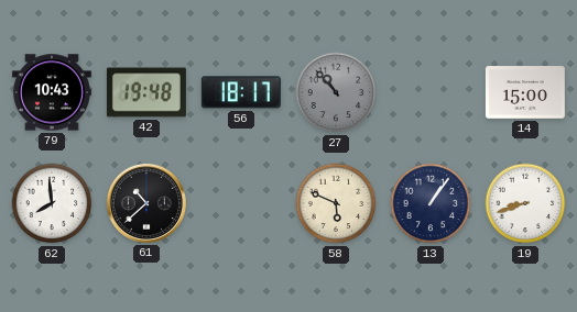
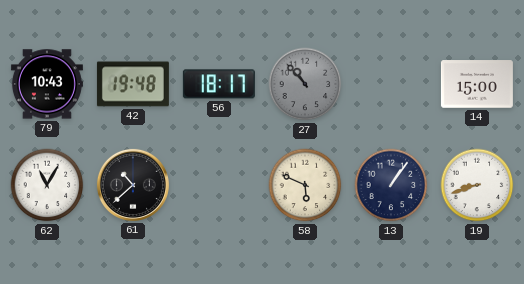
62: 7:59 -> 11:05
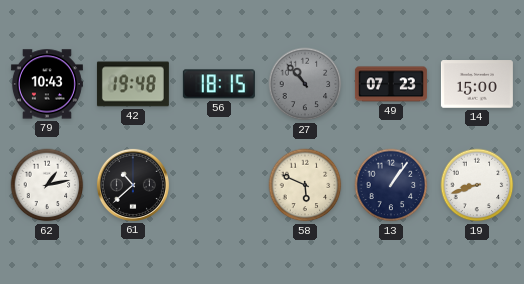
56: 18:17 -> 18:15
49: none -> 07:23
62: 11:05 -> 1:13
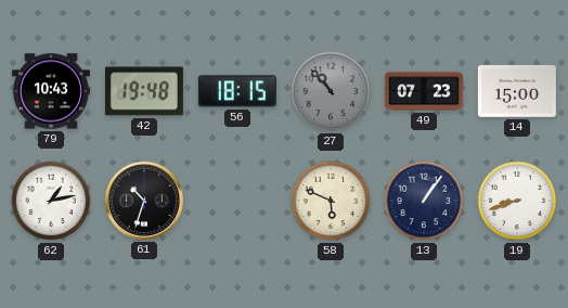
61: 10:38 -> 10:33
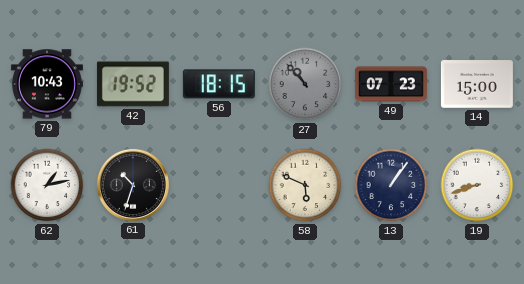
42: 19:48 -> 19:52
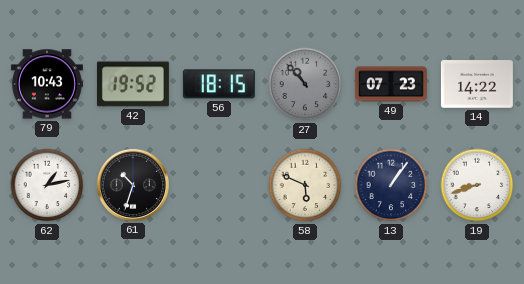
14: 15:00 -> 14:22
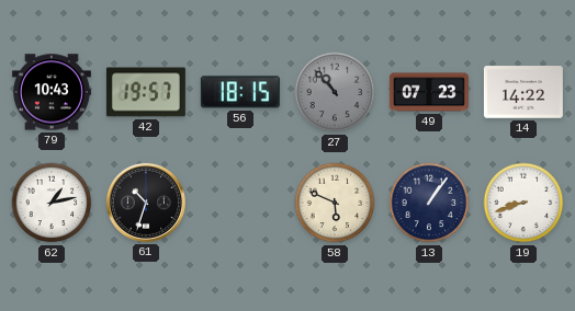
42: 19:52 -> 19:57
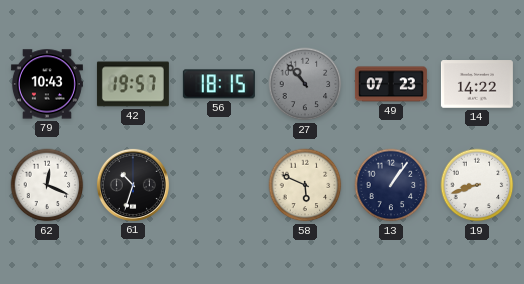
62: 1:13 -> 12:19
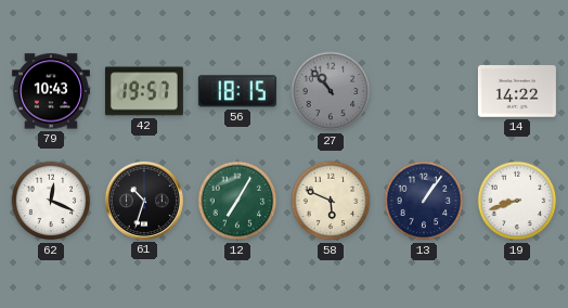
49: 07:23 -> none
12: none -> 7:05
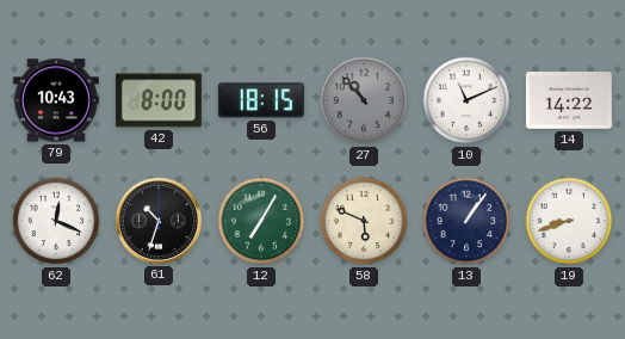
42: 19:57 -> 8:00
10: none -> 11:11
